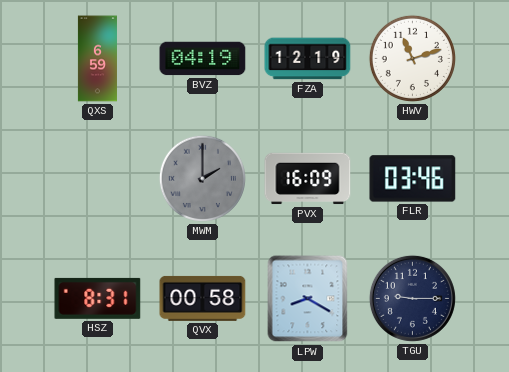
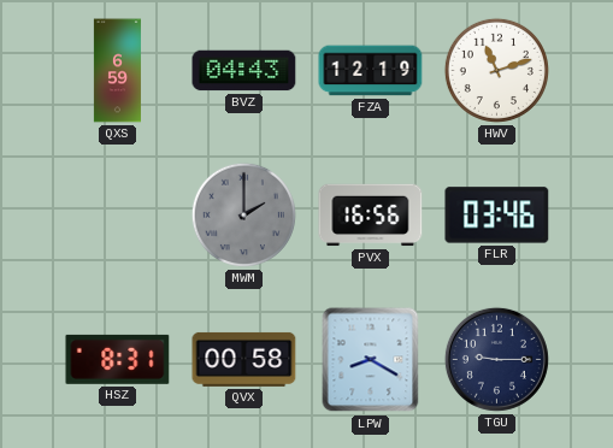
BVZ: 04:19 -> 04:43
PVX: 16:09 -> 16:56
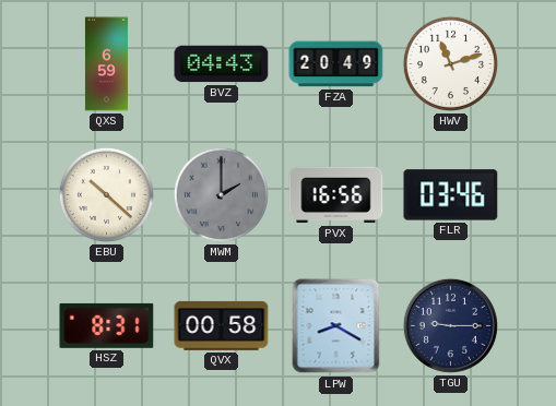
FZA: 12:19 -> 20:49
EBU: none -> 10:22
